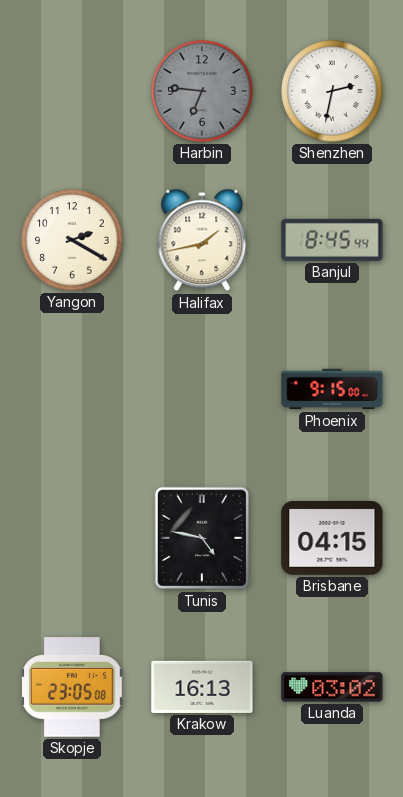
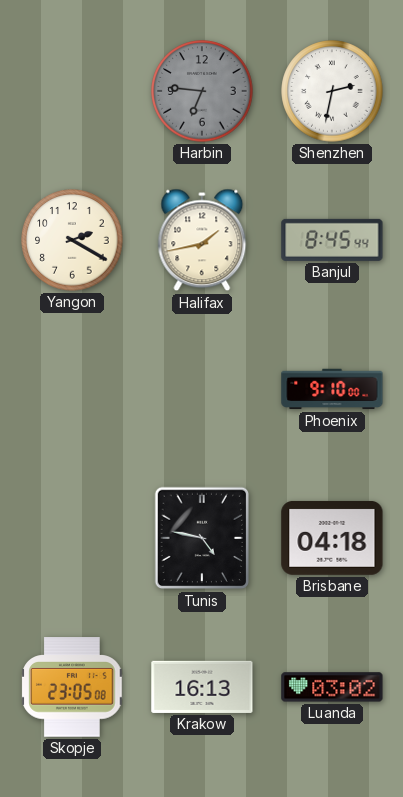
Phoenix: 9:15 -> 9:10
Brisbane: 04:15 -> 04:18
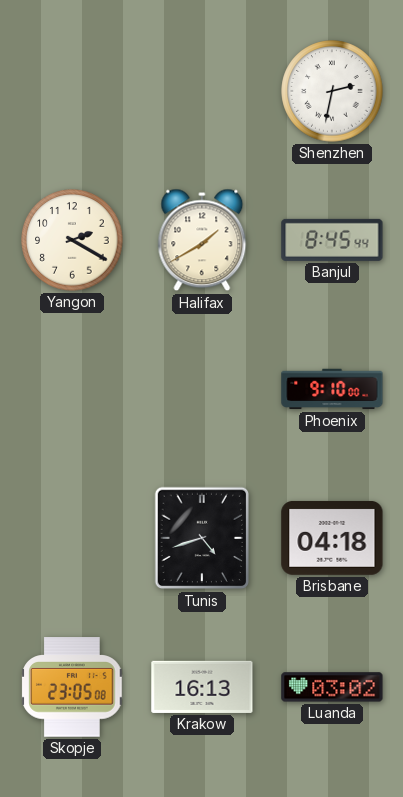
Harbin: 6:46 -> none
Halifax: 1:43 -> 1:40
Tunis: 4:47 -> 4:42
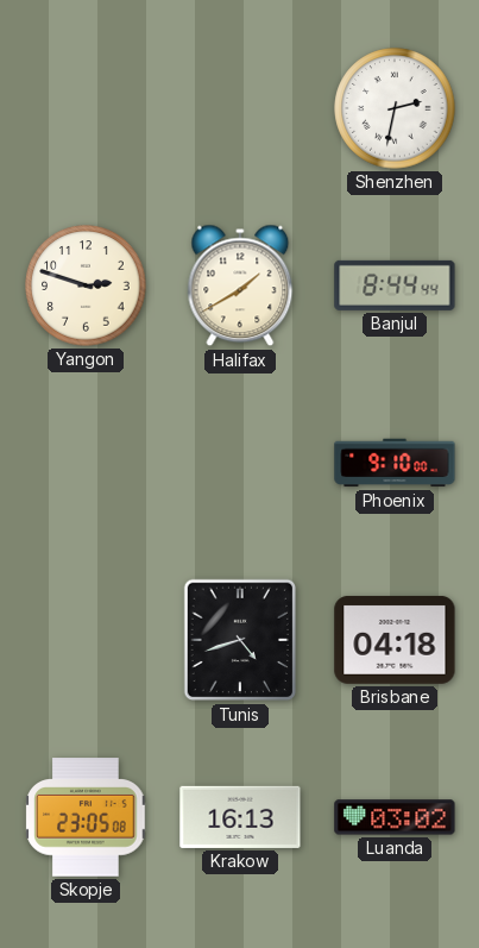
Yangon: 2:20 -> 2:48
Banjul: 8:45 -> 8:44
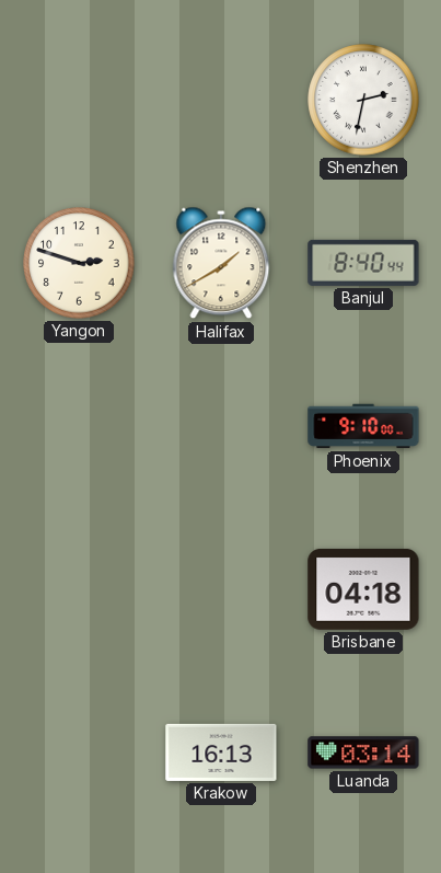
Banjul: 8:44 -> 8:40
Tunis: 4:42 -> none
Skopje: 23:05 -> none
Luanda: 03:02 -> 03:14
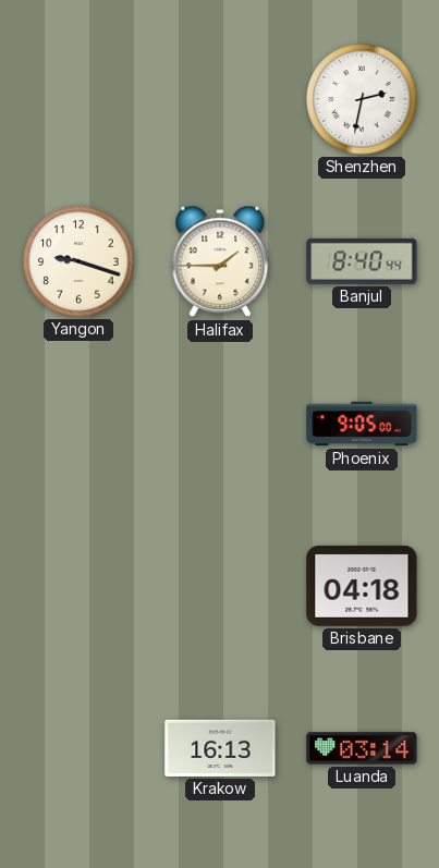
Yangon: 2:48 -> 9:18
Halifax: 1:40 -> 1:45
Phoenix: 9:10 -> 9:05
